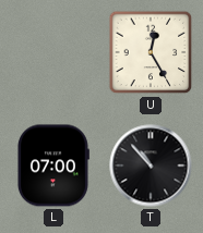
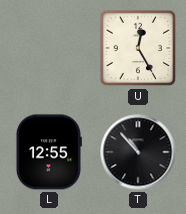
L: 07:00 -> 12:55
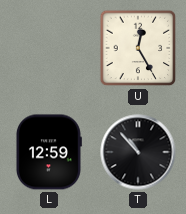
L: 12:55 -> 12:59
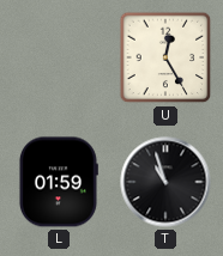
L: 12:59 -> 01:59
T: 10:53 -> 10:57
